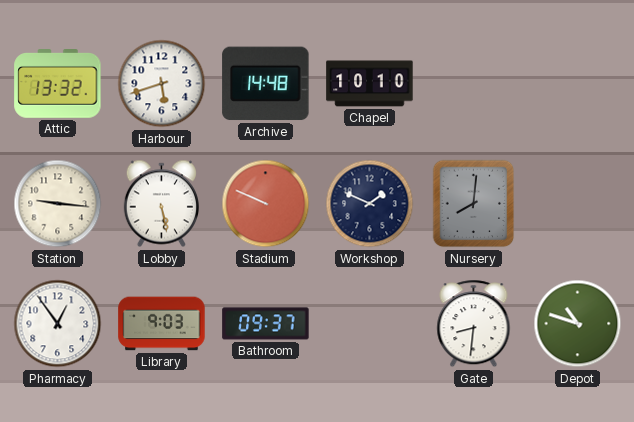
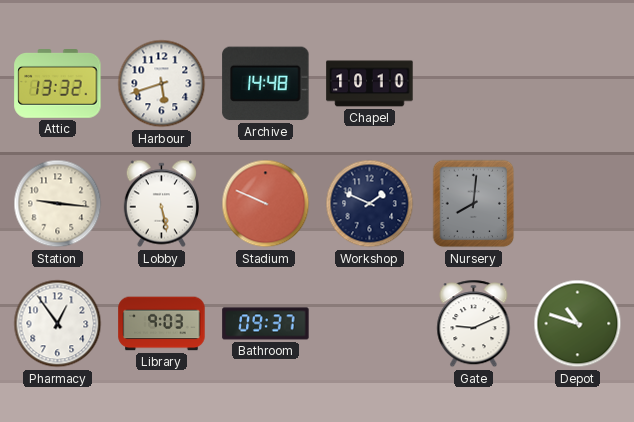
Gate: 8:31 -> 9:11
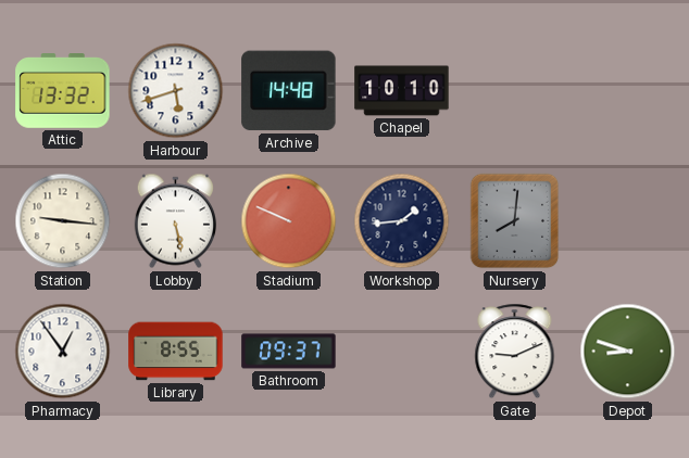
Workshop: 1:49 -> 1:44
Library: 9:03 -> 8:55
Depot: 10:48 -> 8:48
